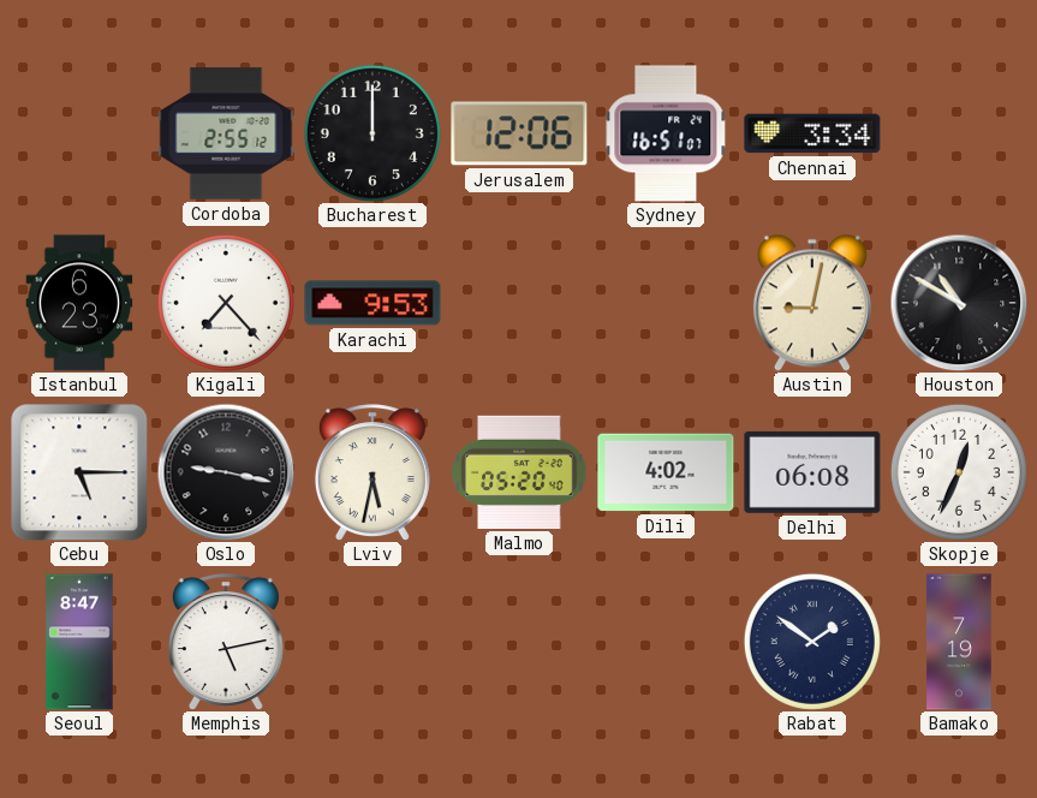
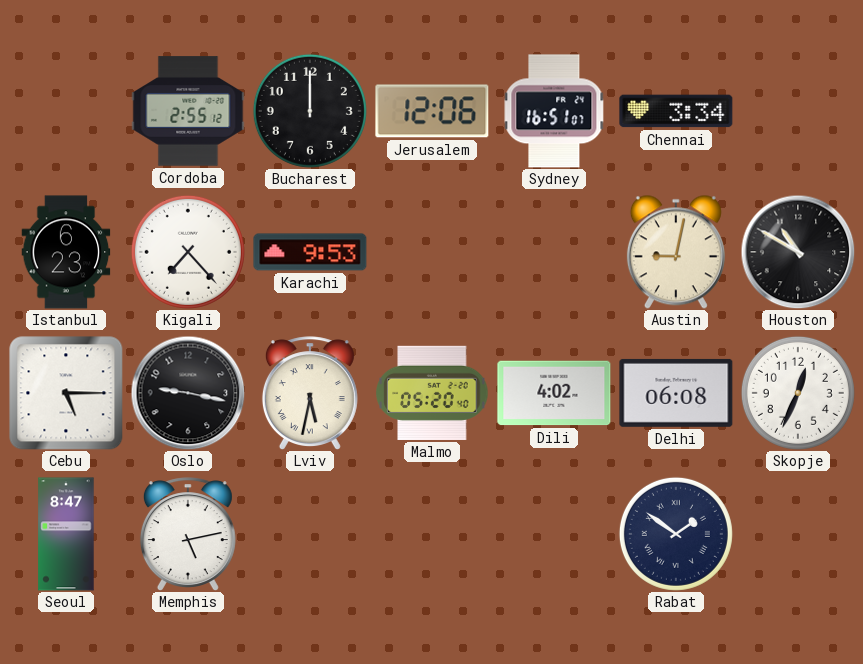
Bamako: 7:19 -> none
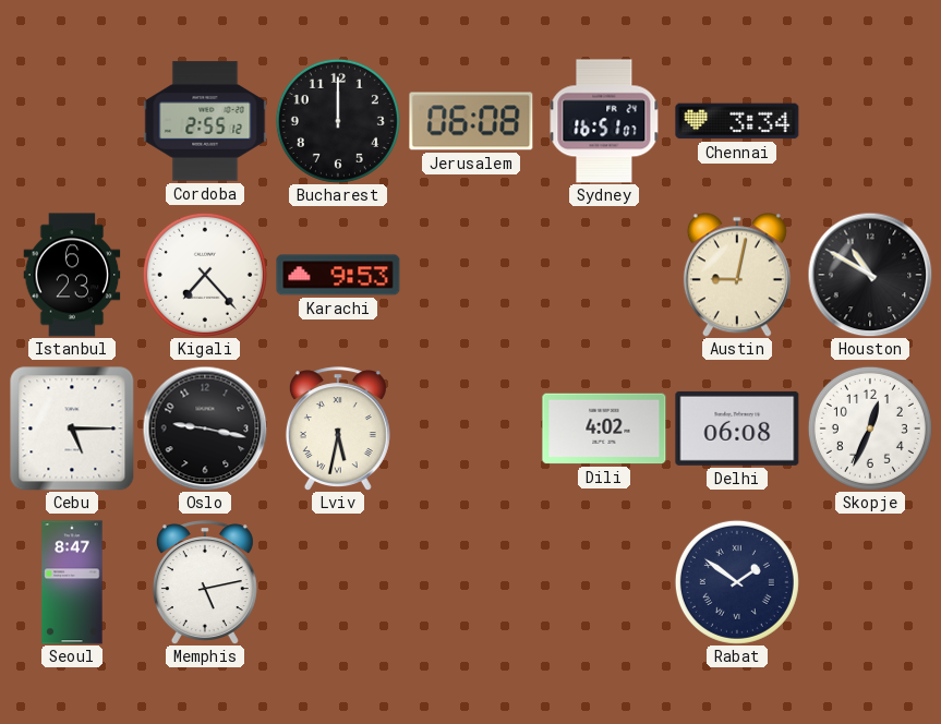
Jerusalem: 12:06 -> 06:08
Malmo: 05:20 -> none
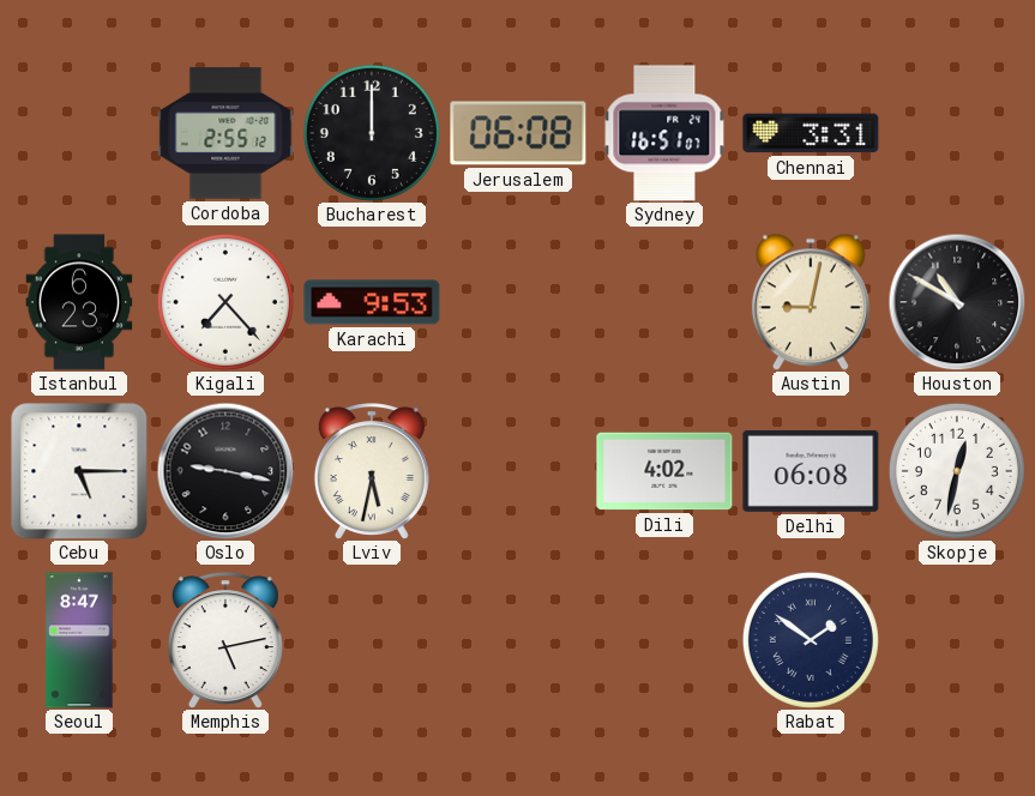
Chennai: 3:34 -> 3:31
Skopje: 12:34 -> 12:32
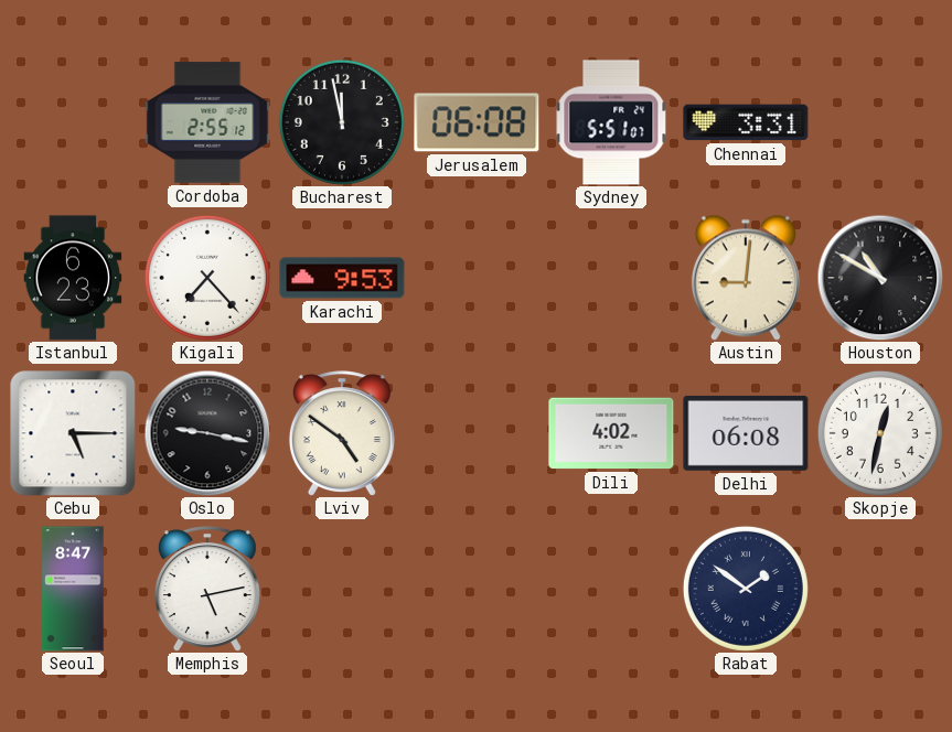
Bucharest: 12:00 -> 11:58
Sydney: 16:51 -> 5:51
Austin: 9:02 -> 9:01
Lviv: 5:32 -> 4:51
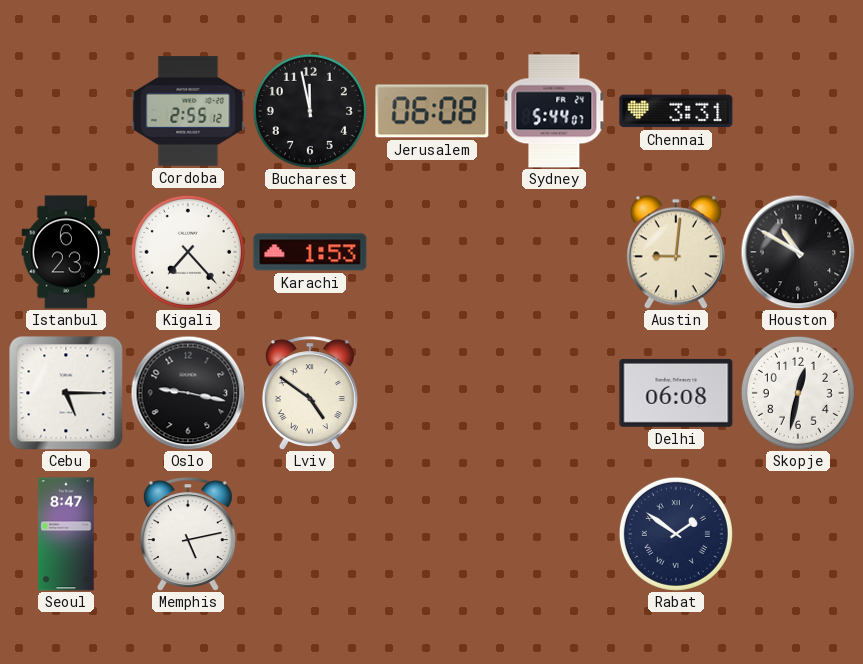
Sydney: 5:51 -> 5:44
Karachi: 9:53 -> 1:53
Dili: 4:02 -> none
